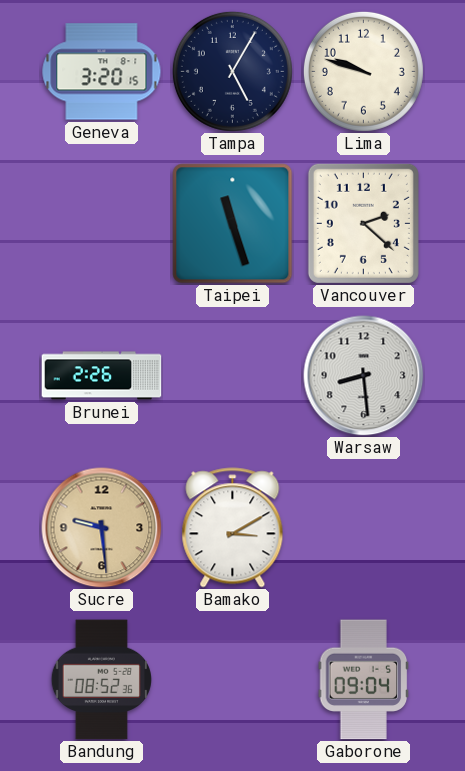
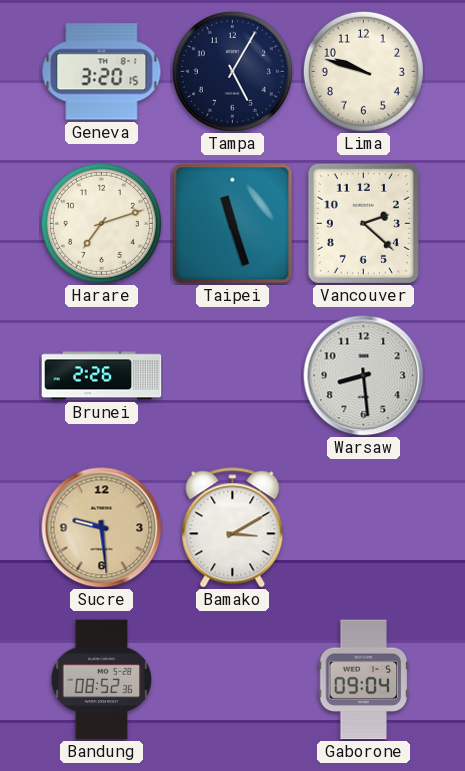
Harare: none -> 7:12
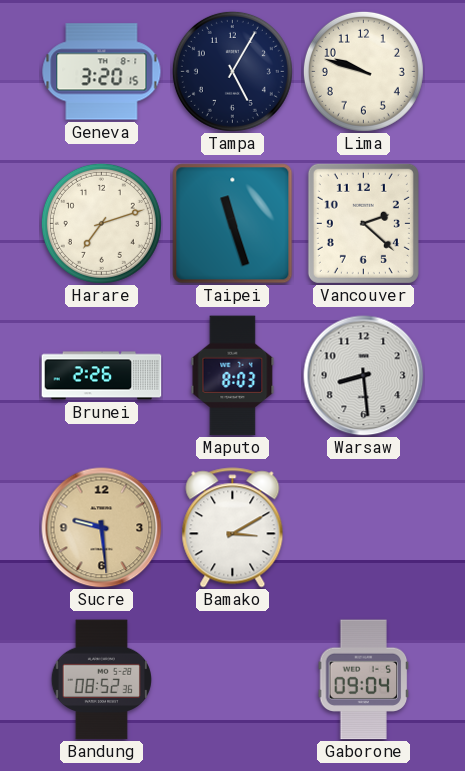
Maputo: none -> 8:03
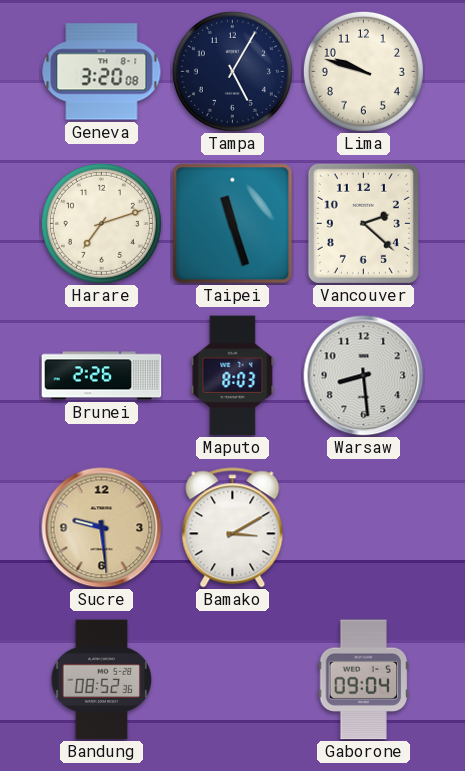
Geneva: 3:20:15 -> 3:20:08
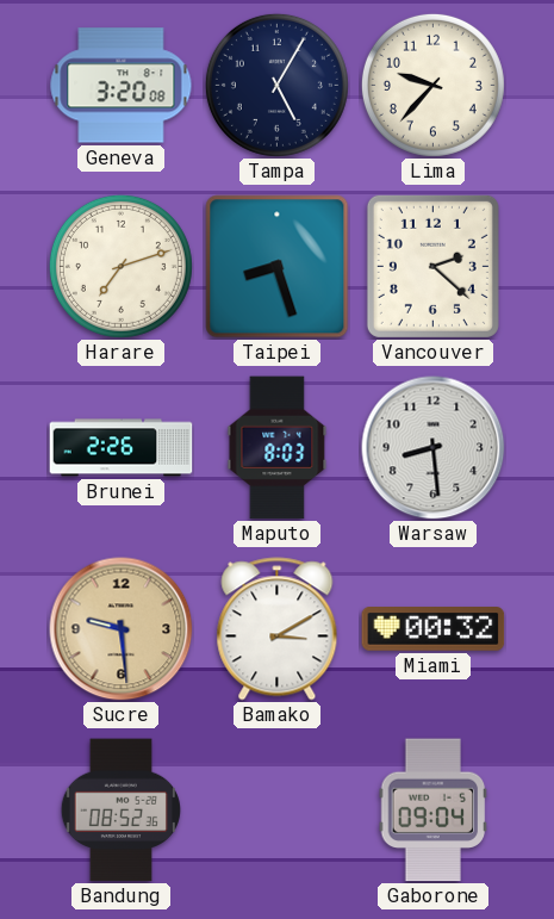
Lima: 9:48 -> 9:37
Taipei: 11:27 -> 8:27
Miami: none -> 00:32
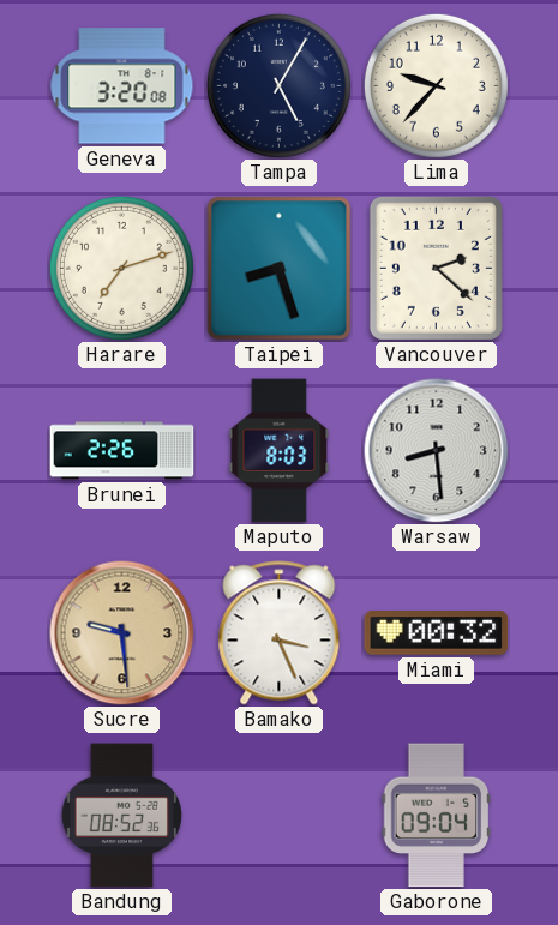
Bamako: 3:10 -> 3:26
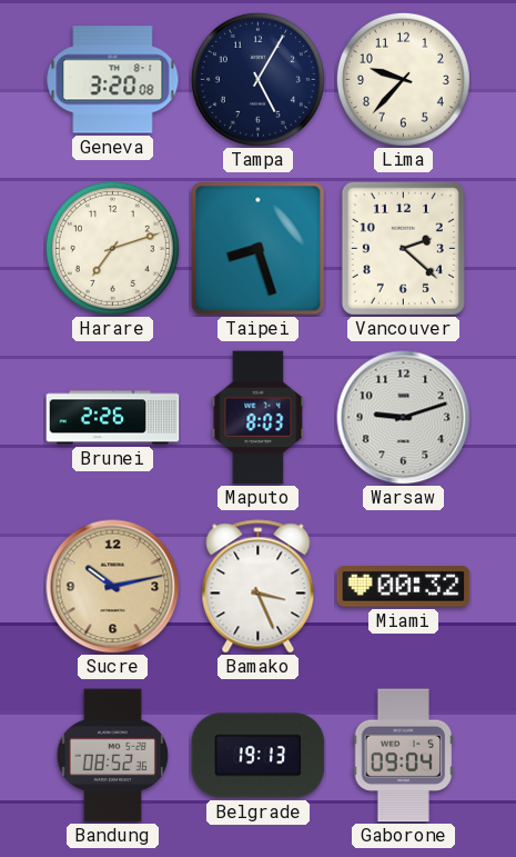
Warsaw: 8:29 -> 9:12
Sucre: 9:29 -> 10:13
Belgrade: none -> 19:13
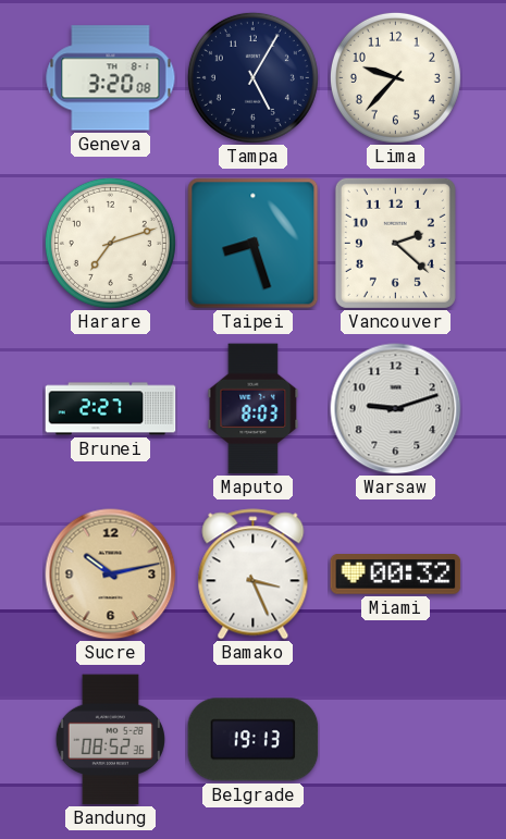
Brunei: 2:26 -> 2:27
Gaborone: 09:04 -> none
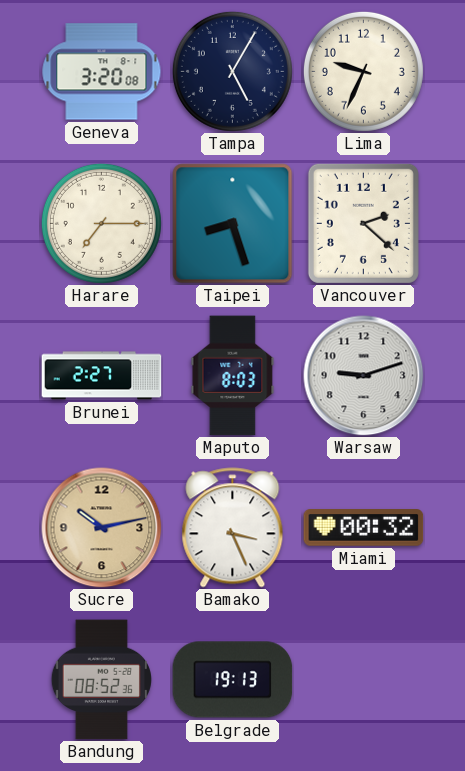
Lima: 9:37 -> 9:34
Harare: 7:12 -> 7:15
